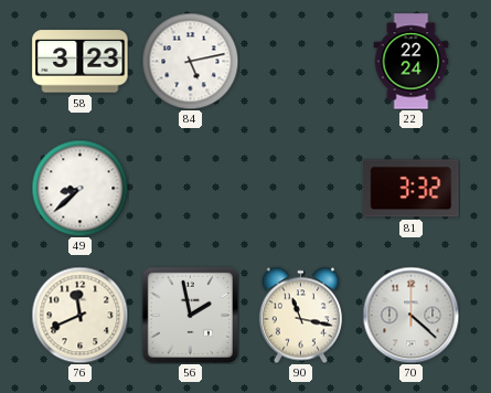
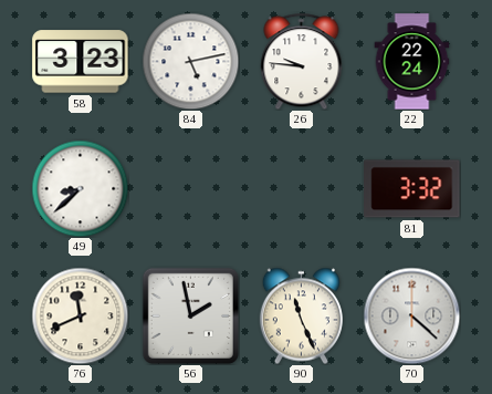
26: none -> 9:46
90: 11:17 -> 11:26
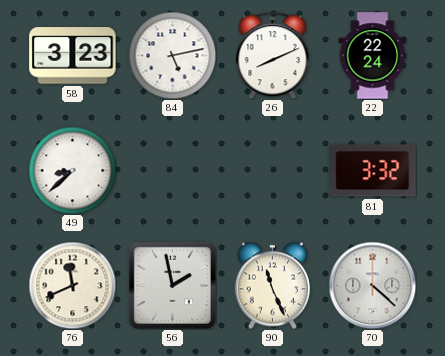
26: 9:46 -> 8:11
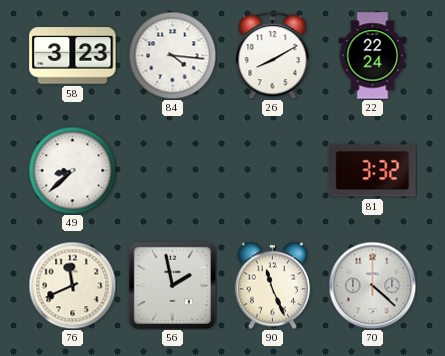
84: 5:13 -> 4:16
26: 8:11 -> 8:10
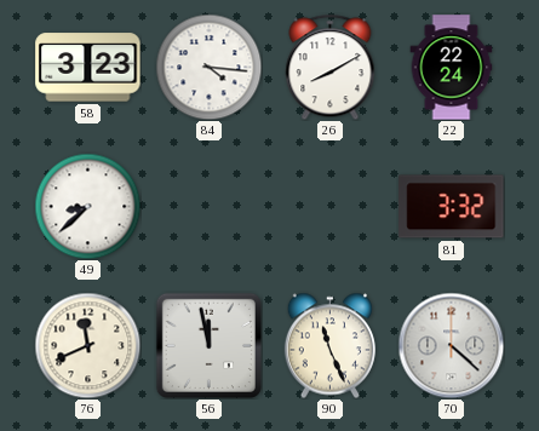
56: 1:58 -> 11:58
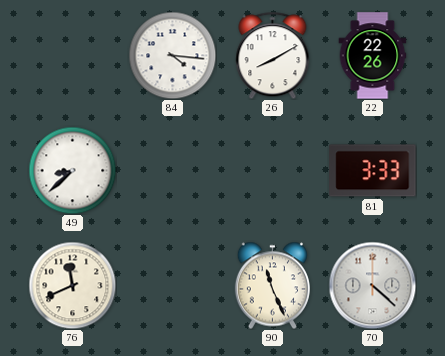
58: 3:23 -> none
22: 22:24 -> 22:26
81: 3:32 -> 3:33
56: 11:58 -> none
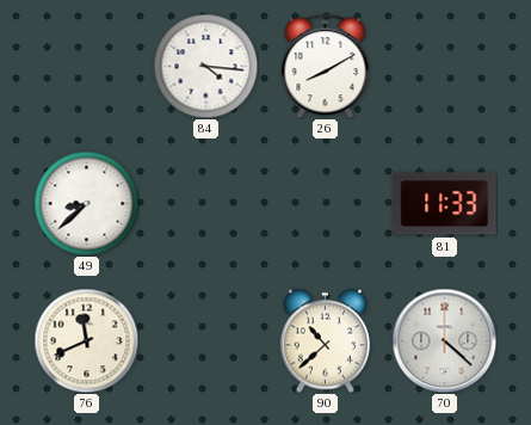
22: 22:26 -> none
81: 3:33 -> 11:33
90: 11:26 -> 10:38
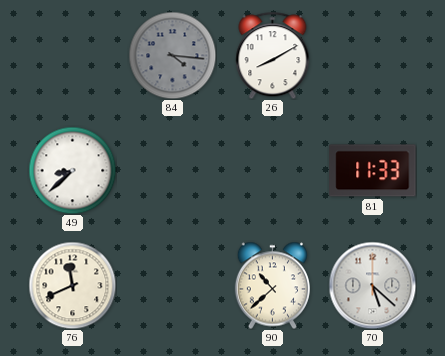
84 dial: white -> grey
70: 4:22 -> 5:22
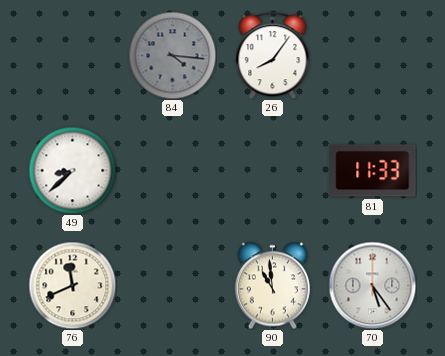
26: 8:10 -> 8:06
90: 10:38 -> 10:59
70: 5:22 -> 5:24
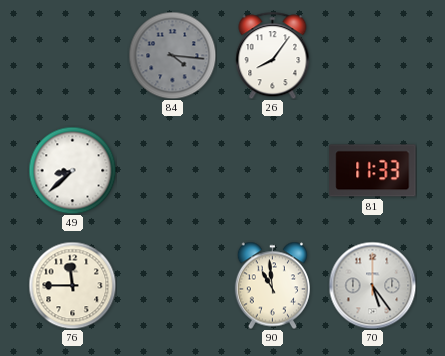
76: 11:41 -> 11:45
